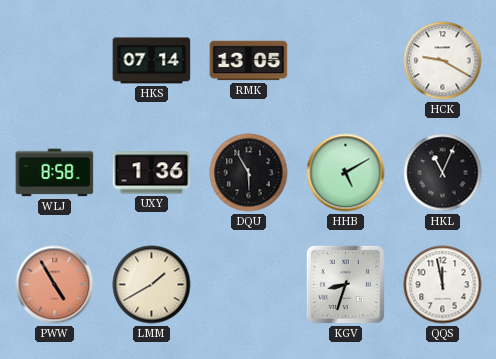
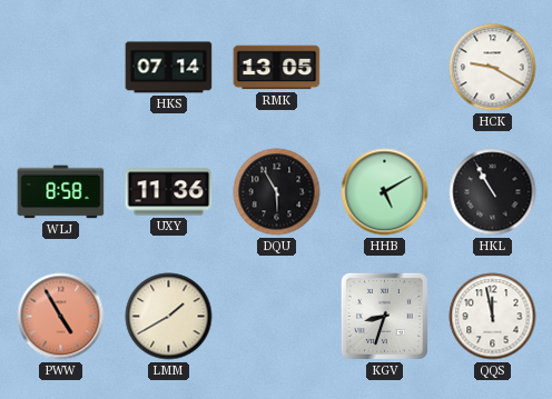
UXY: 1:36 -> 11:36
HKL: 11:04 -> 10:55
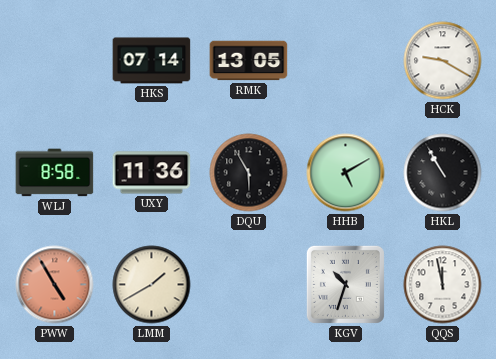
KGV: 8:33 -> 10:33
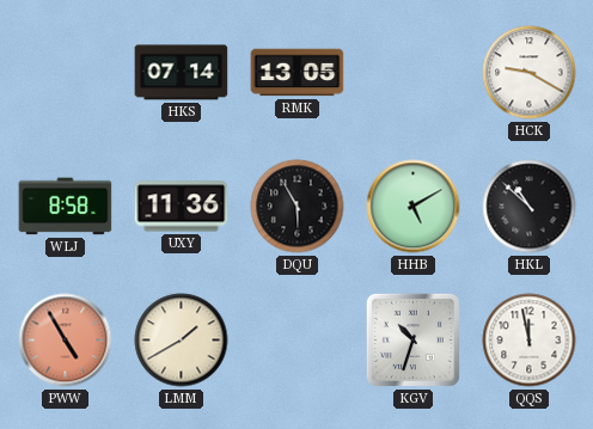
HKL: 10:55 -> 10:52
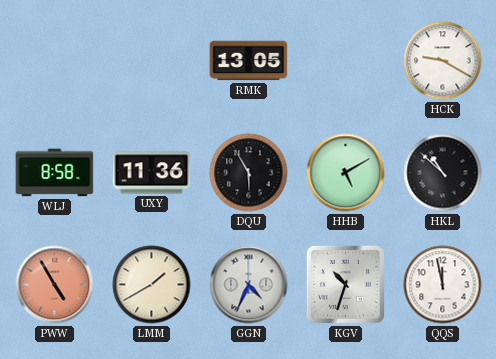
HKS: 07:14 -> none
GGN: none -> 4:34
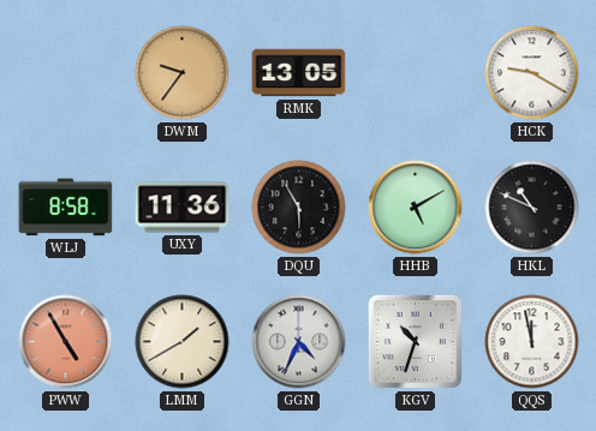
DWM: none -> 9:36
HKL: 10:52 -> 10:49
